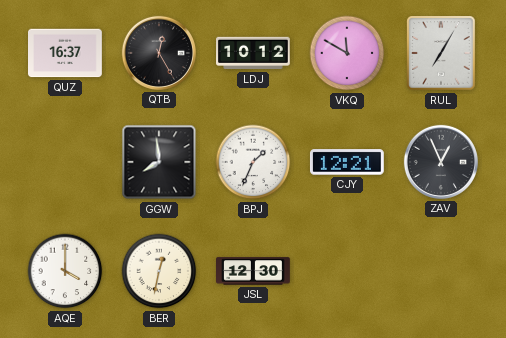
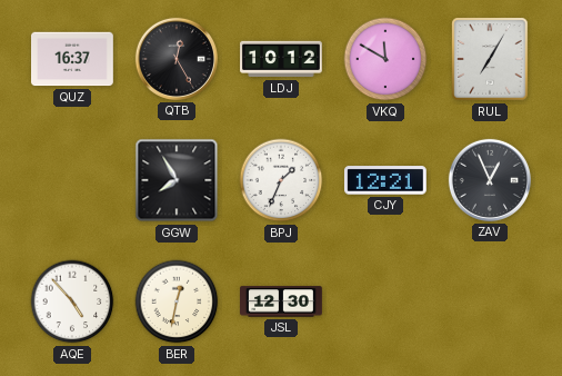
GGW: 7:59 -> 7:55
AQE: 4:00 -> 4:53
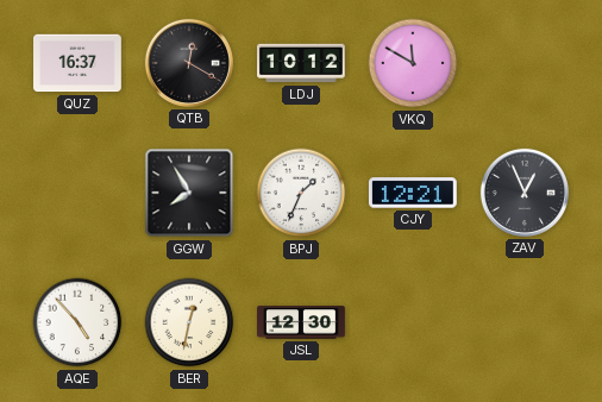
QTB: 12:25 -> 12:20
RUL: 7:05 -> none
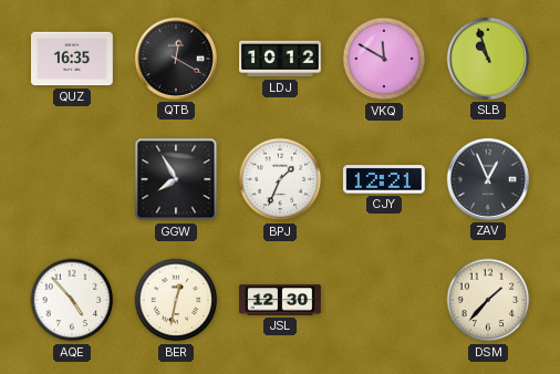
QUZ: 16:37 -> 16:35
SLB: none -> 10:57
DSM: none -> 1:37
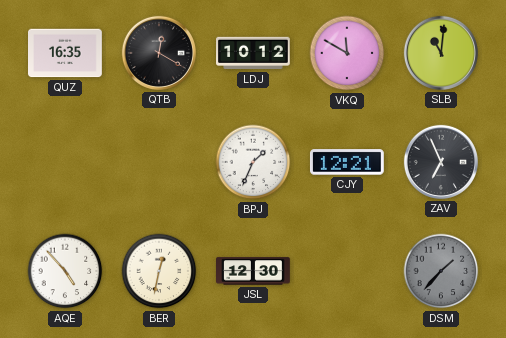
SLB: 10:57 -> 11:01
GGW: 7:55 -> none
ZAV: 12:56 -> 6:56
DSM dial: cream -> grey
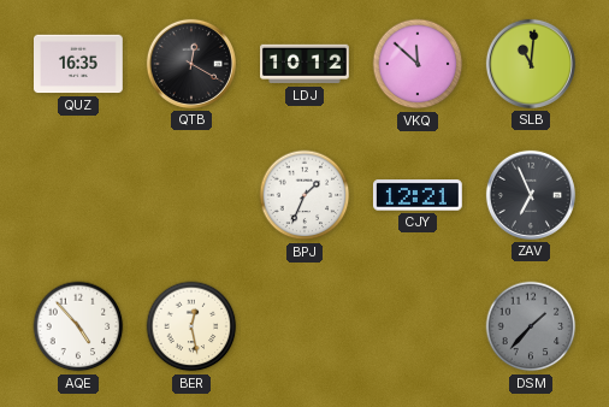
VKQ: 11:50 -> 11:52
BER: 12:32 -> 12:28
JSL: 12:30 -> none
